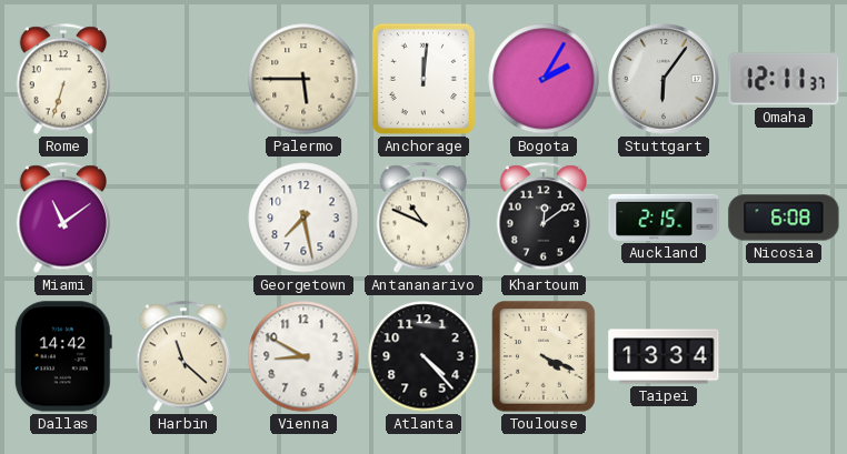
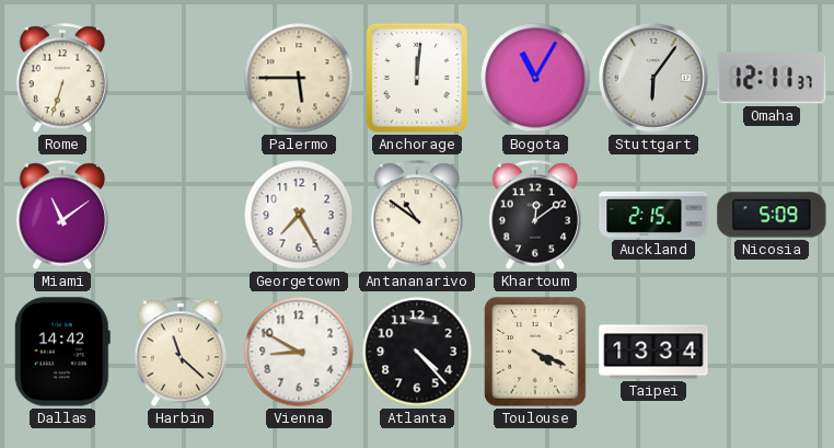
Bogota: 2:05 -> 11:05
Georgetown: 7:28 -> 7:25
Antananarivo: 10:49 -> 10:51
Nicosia: 6:08 -> 5:09
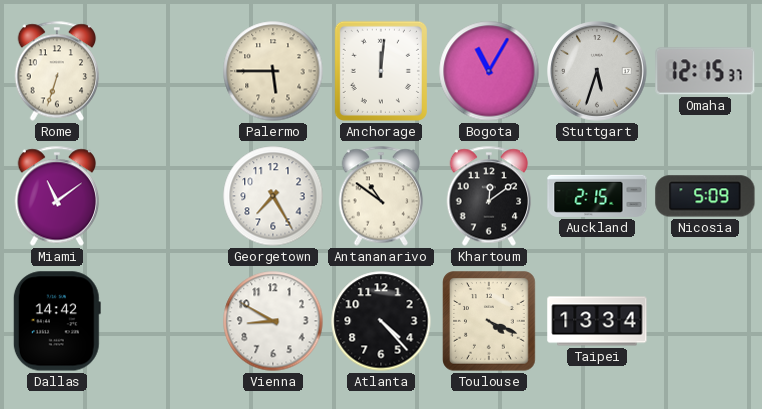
Stuttgart: 6:06 -> 5:33
Omaha: 12:11 -> 12:15
Harbin: 11:22 -> none
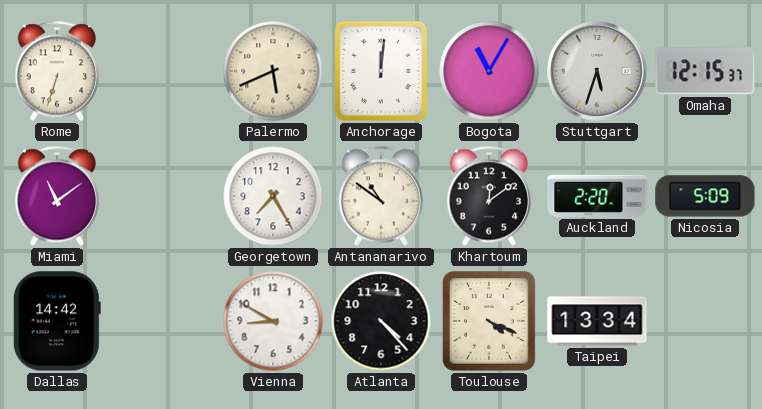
Palermo: 5:45 -> 5:41
Auckland: 2:15 -> 2:20
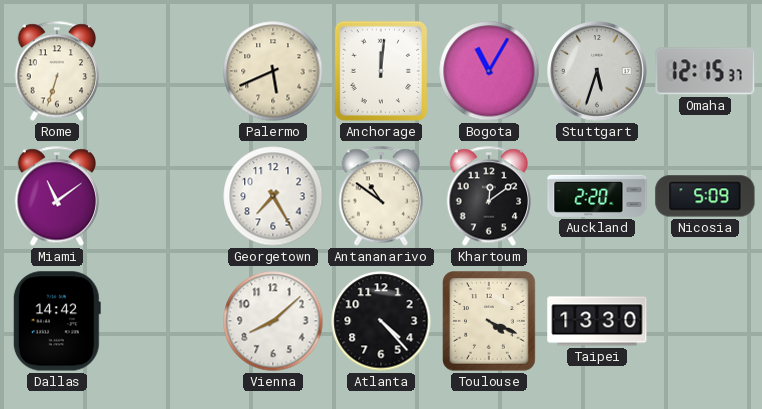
Vienna: 8:50 -> 8:08
Taipei: 13:34 -> 13:30
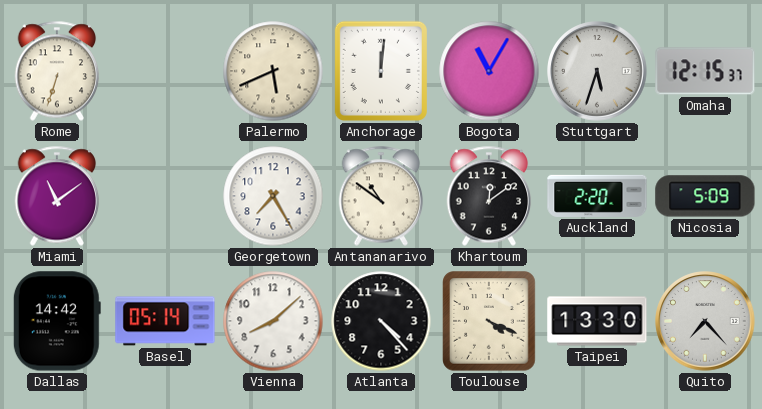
Basel: none -> 05:14
Quito: none -> 7:23
